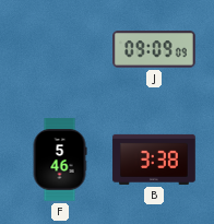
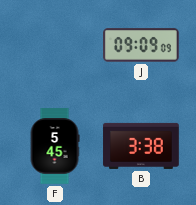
F: 5:46 -> 5:45
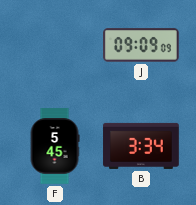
B: 3:38 -> 3:34
